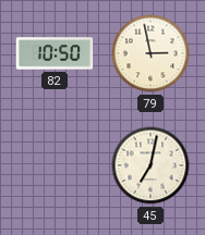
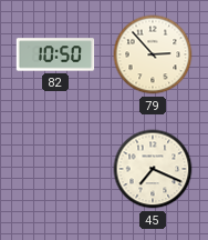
79: 2:58 -> 2:53
45: 7:02 -> 7:19
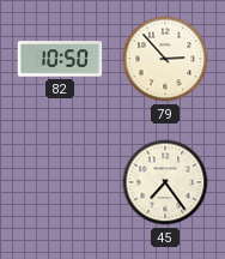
45: 7:19 -> 7:24
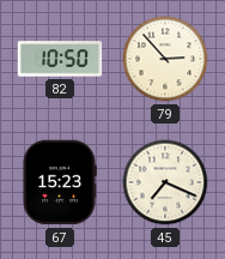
67: none -> 15:23
45: 7:24 -> 7:19
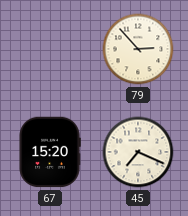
82: 10:50 -> none
67: 15:23 -> 15:20
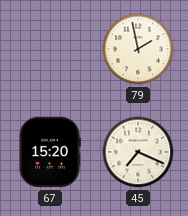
79: 2:53 -> 1:58
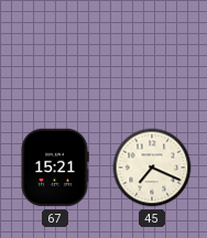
79: 1:58 -> none
67: 15:20 -> 15:21
